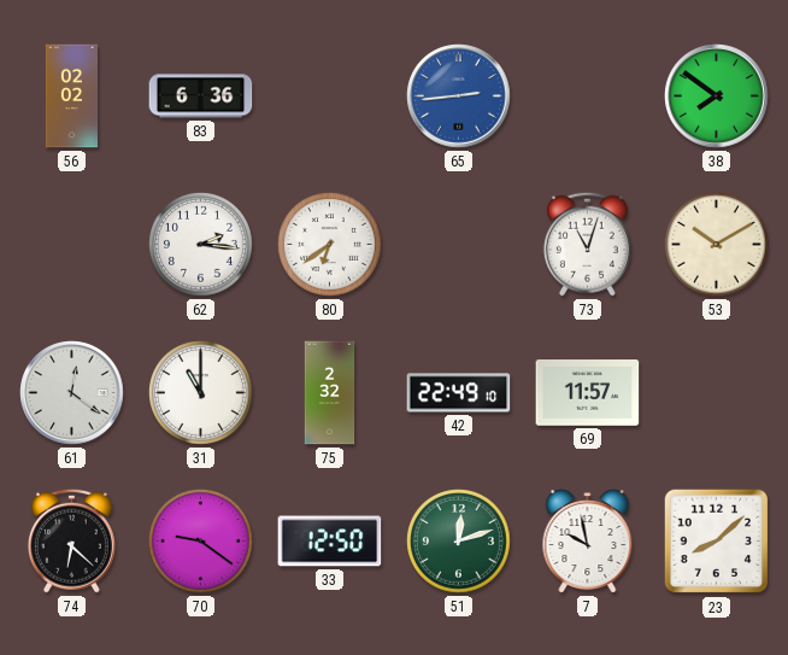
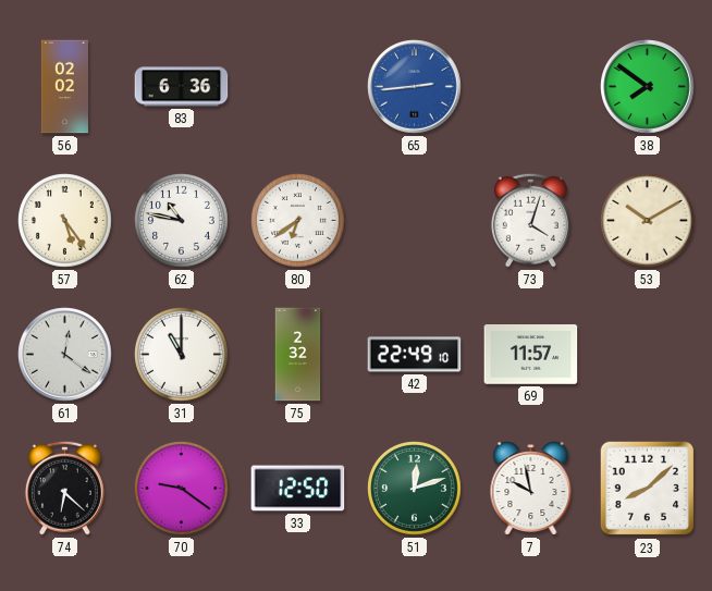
57: none -> 5:24
62: 2:16 -> 10:47
73: 11:03 -> 4:03
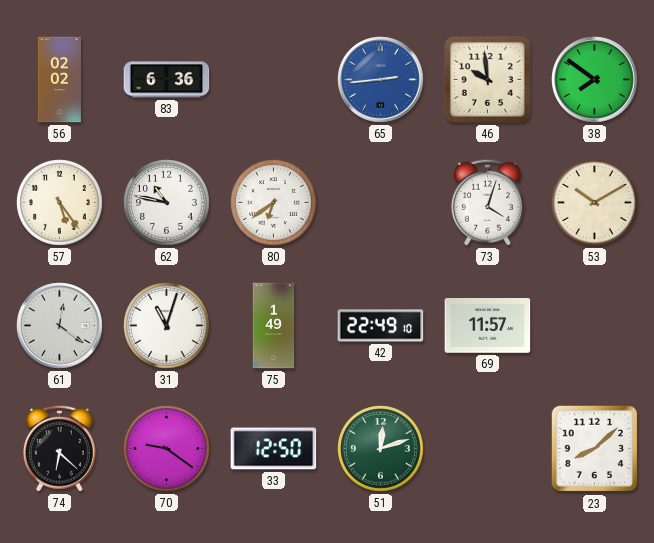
46: none -> 9:59
31: 11:00 -> 11:03
75: 2:32 -> 1:49
7: 9:58 -> none
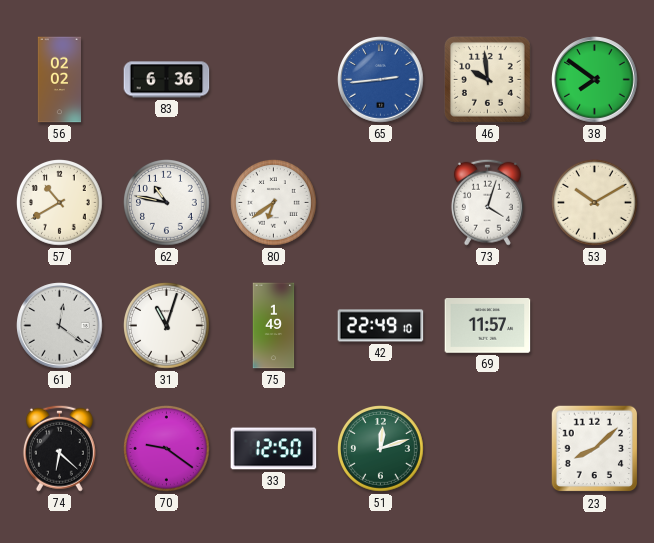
57: 5:24 -> 10:40
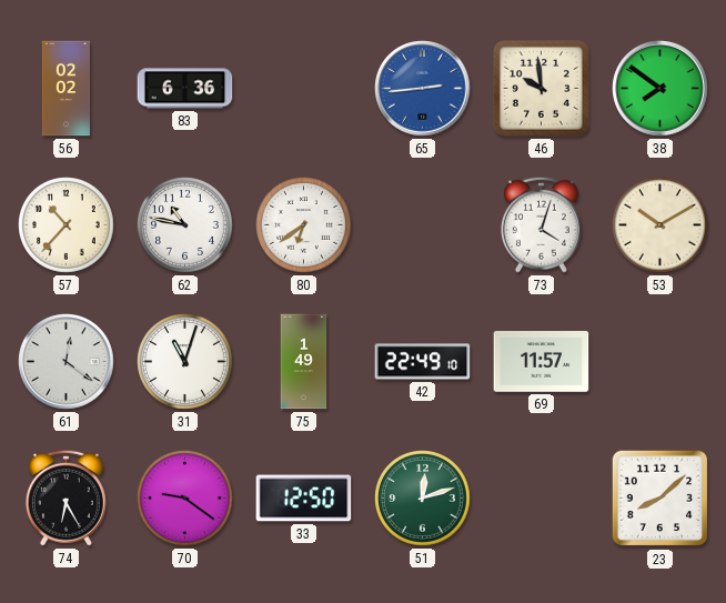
57: 10:40 -> 10:37
74: 6:22 -> 6:25
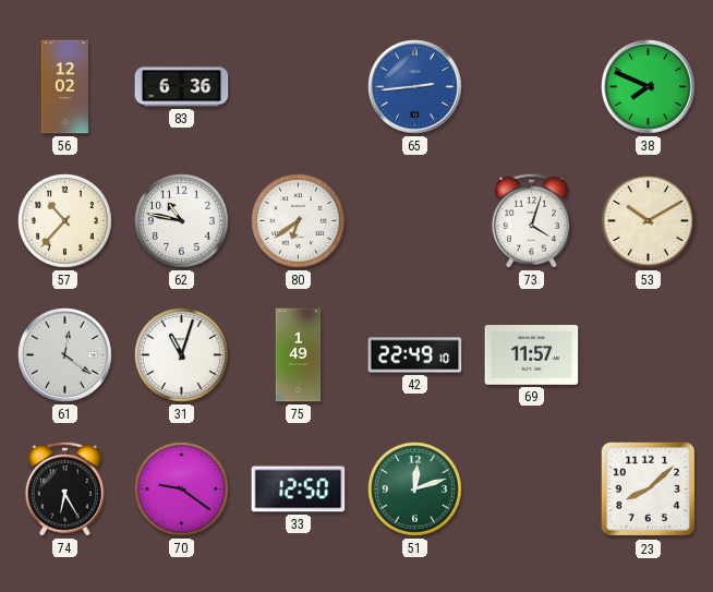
56: 02:02 -> 12:02
46: 9:59 -> none
38: 7:51 -> 7:49
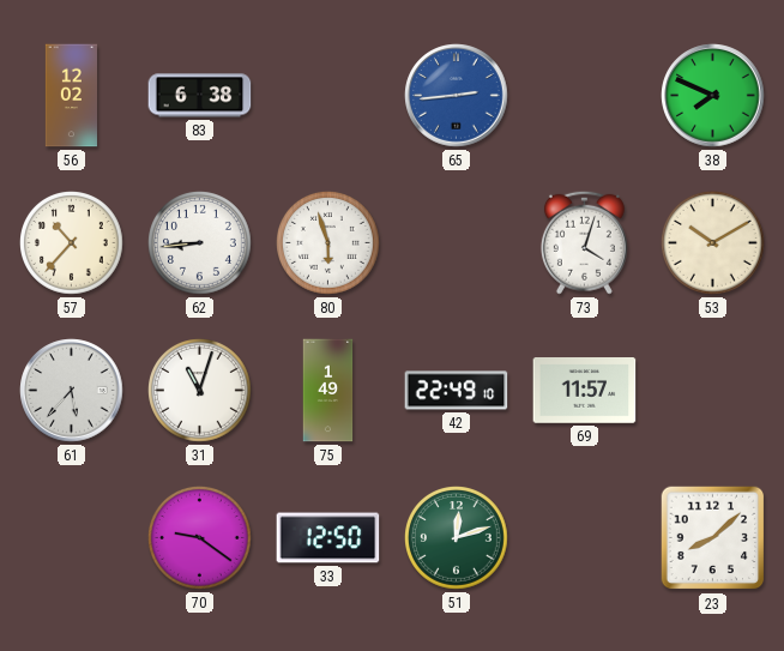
83: 6:36 -> 6:38
62: 10:47 -> 8:44
80: 6:39 -> 5:57
61: 12:21 -> 5:37
74: 6:25 -> none
